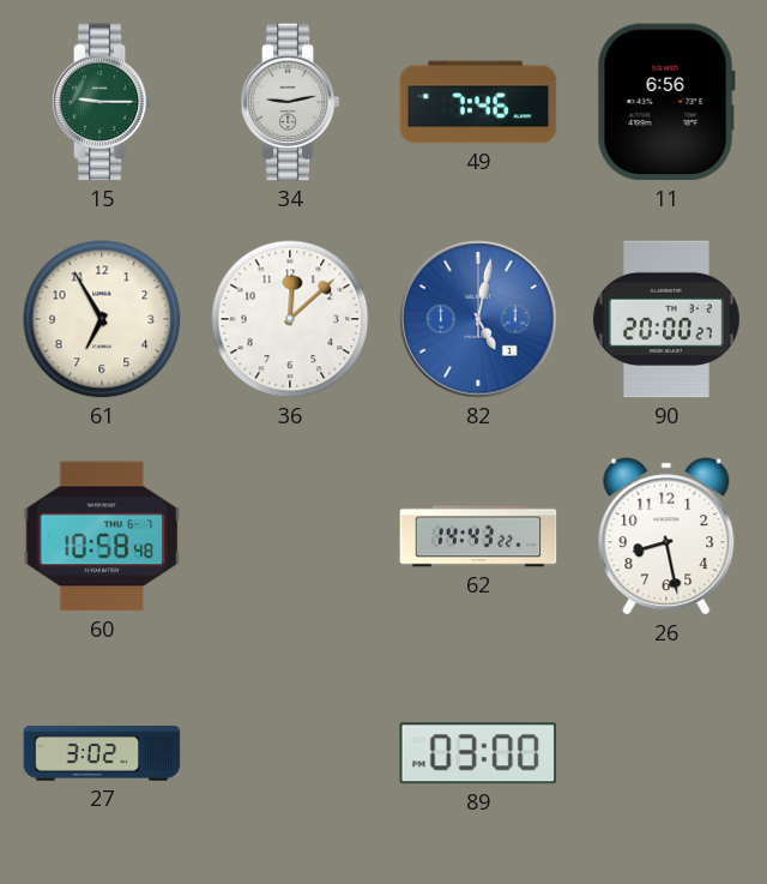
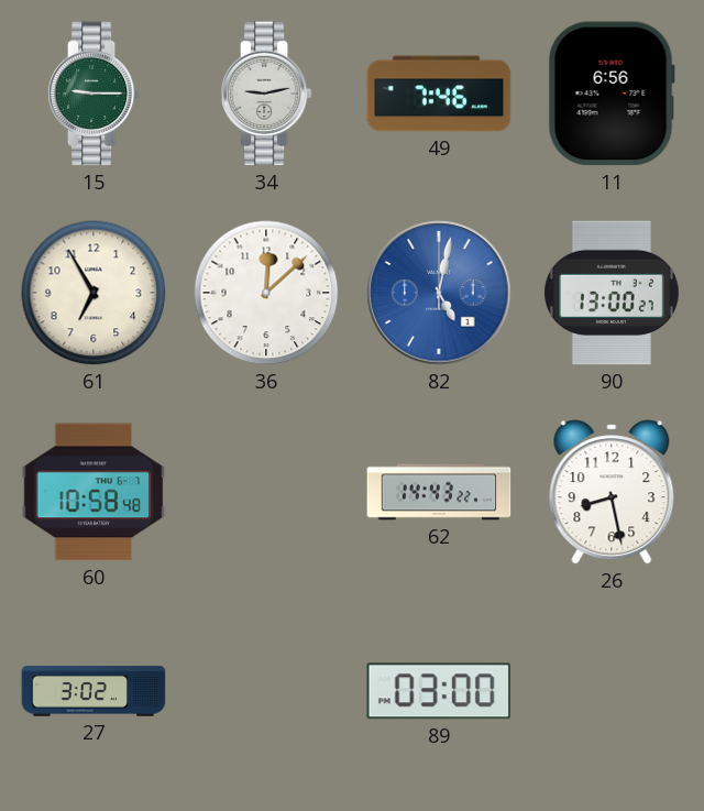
90: 20:00 -> 13:00
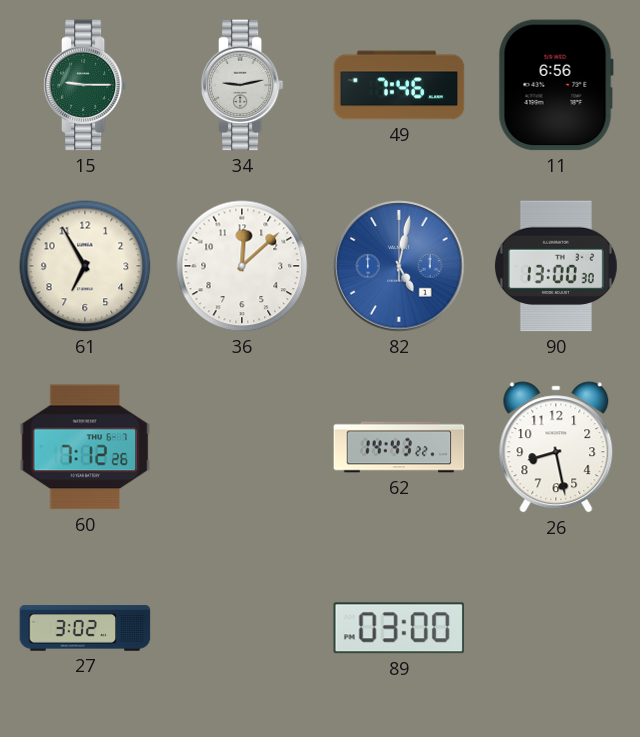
90: 13:00:27 -> 13:00:30
60: 10:58 -> 7:12
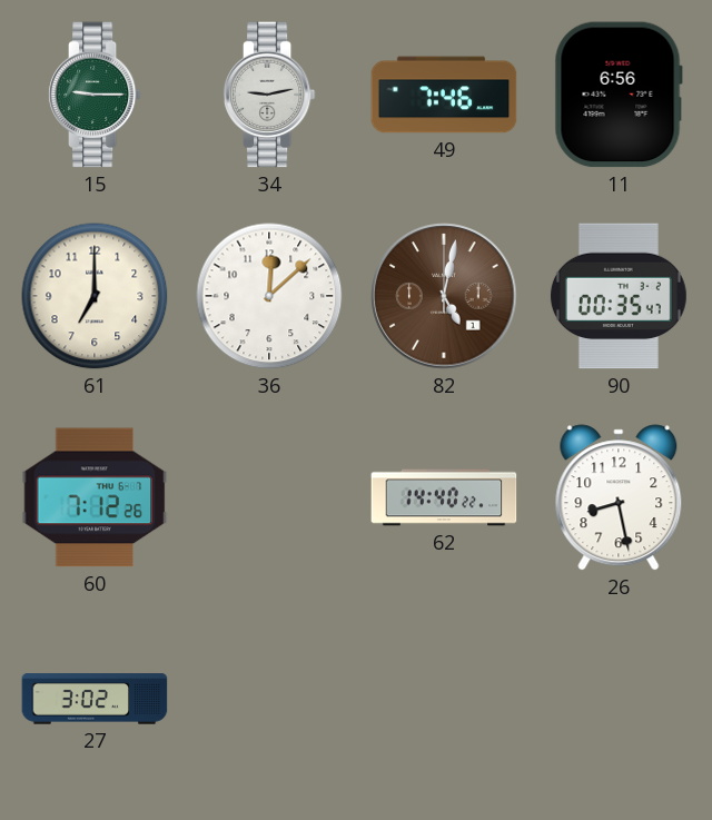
61: 6:55 -> 7:00
82 dial: blue -> brown
90: 13:00 -> 00:35
62: 14:43 -> 14:40
89: 03:00 -> none
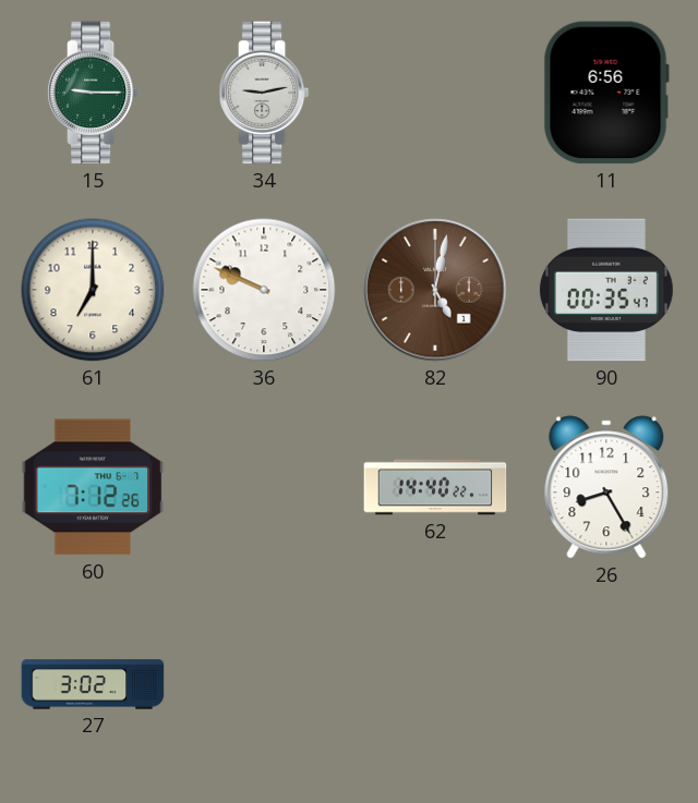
49: 7:46 -> none
36: 12:08 -> 9:49
26: 8:28 -> 8:25
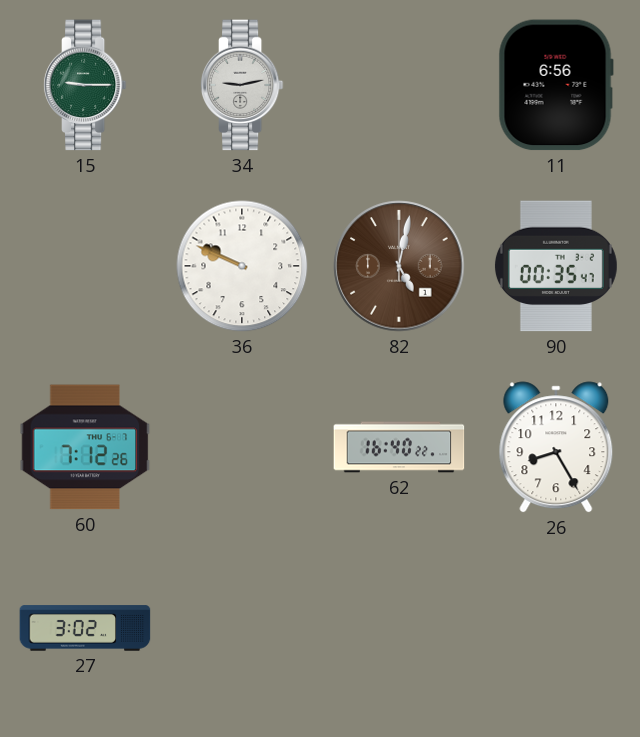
61: 7:00 -> none
62: 14:40 -> 16:40
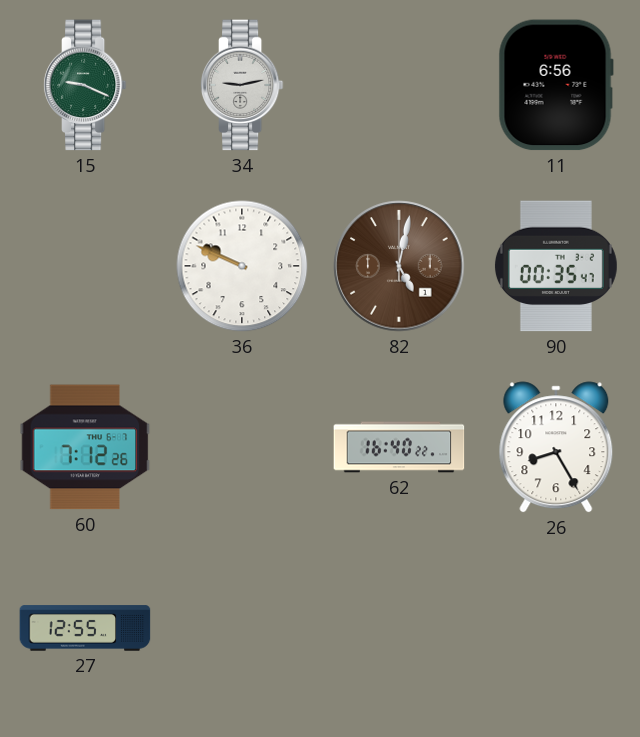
15: 9:15 -> 9:19
27: 3:02 -> 12:55
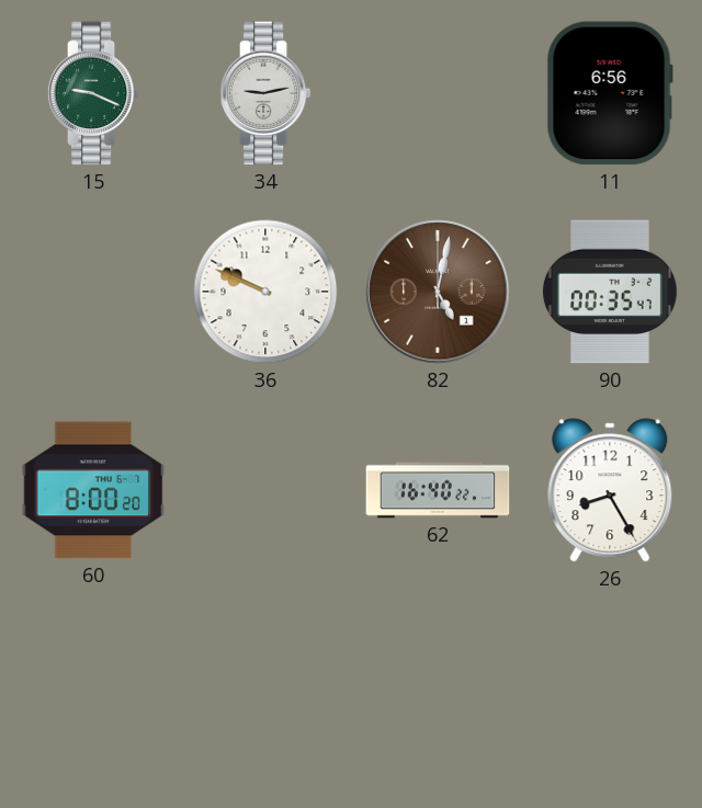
60: 7:12 -> 8:00
27: 12:55 -> none
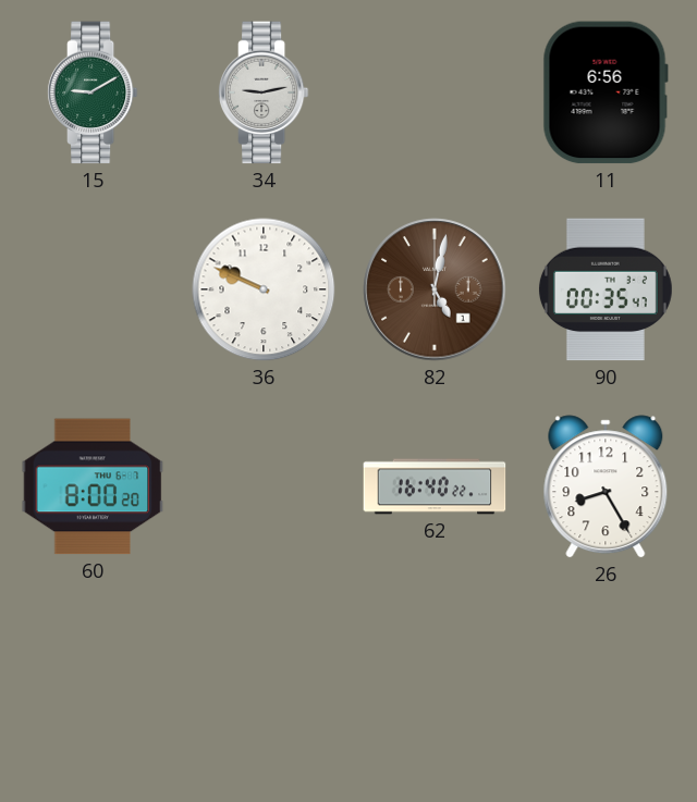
15: 9:19 -> 9:10
